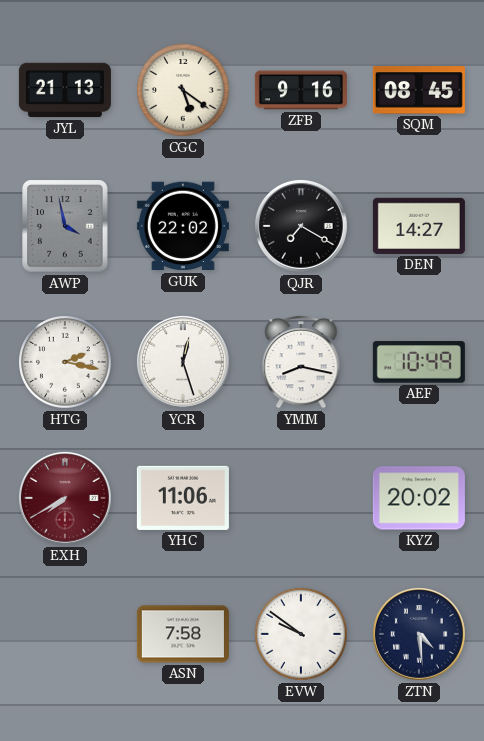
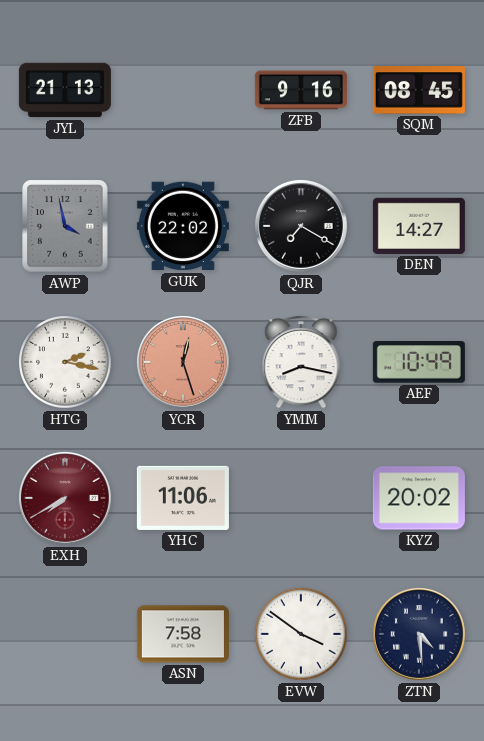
CGC: 5:21 -> none
YCR dial: white -> salmon
EVW: 9:51 -> 3:51
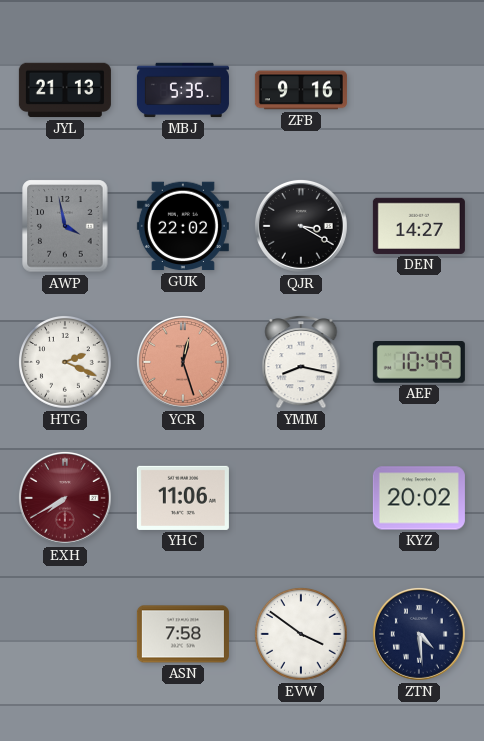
MBJ: none -> 5:35
SQM: 08:45 -> none
QJR: 7:20 -> 3:20
HTG: 2:17 -> 2:19
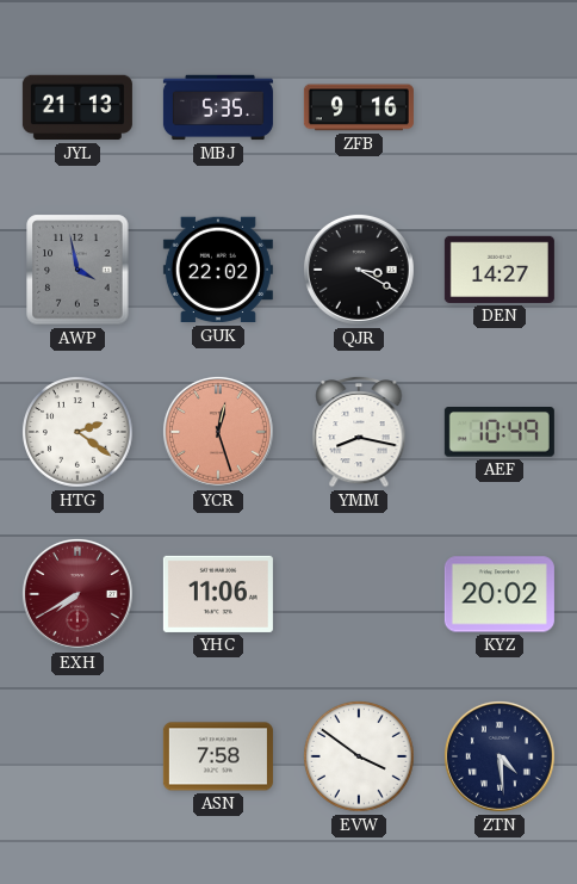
HTG: 2:19 -> 2:21
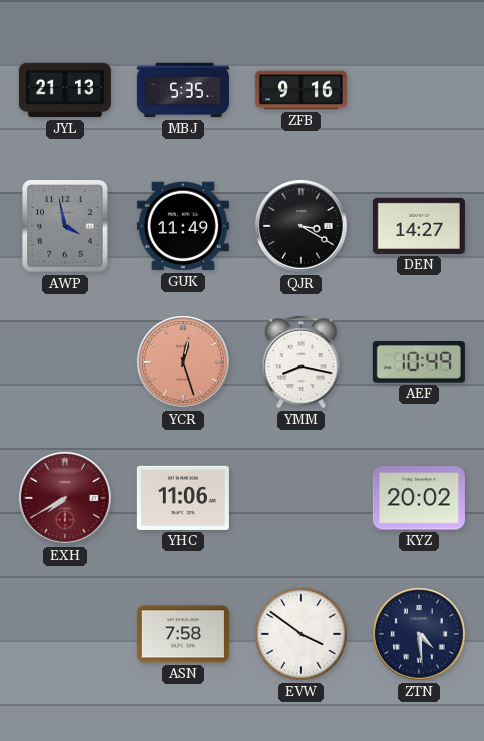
GUK: 22:02 -> 11:49
HTG: 2:21 -> none
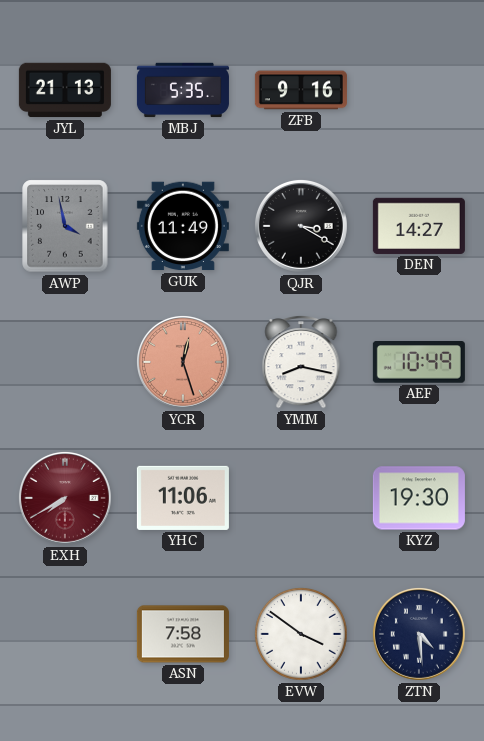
KYZ: 20:02 -> 19:30
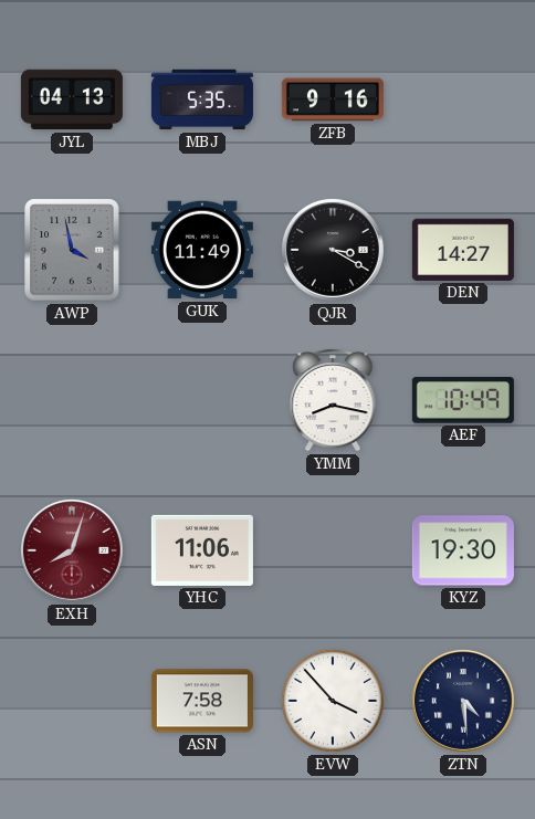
JYL: 21:13 -> 04:13
YCR: 12:27 -> none
EXH: 7:40 -> 8:03
EVW: 3:51 -> 3:53
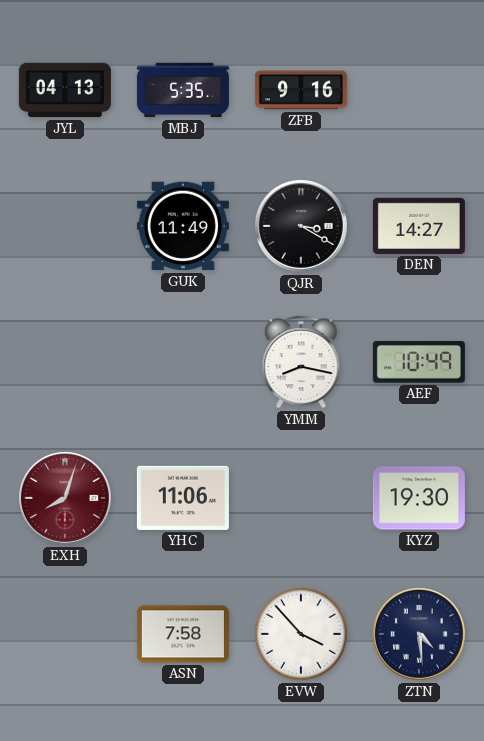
AWP: 3:58 -> none
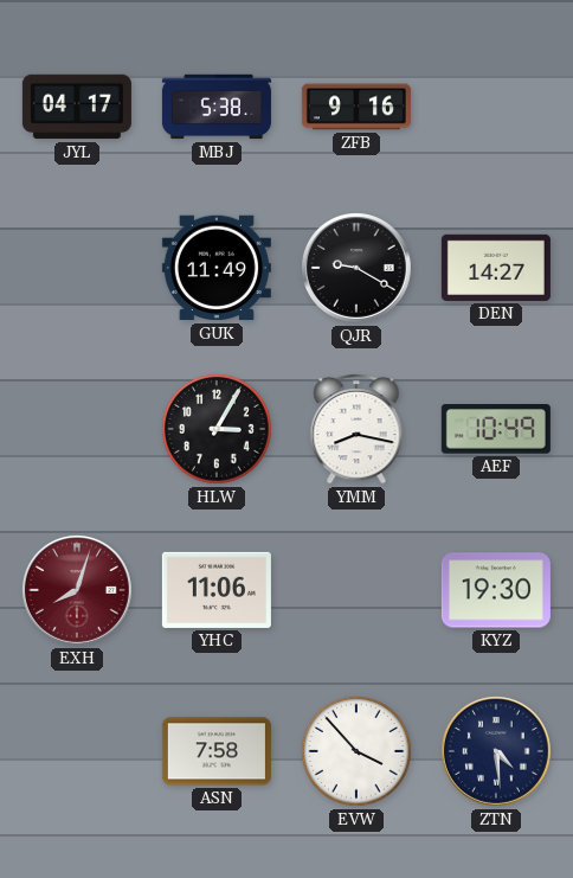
JYL: 04:13 -> 04:17
MBJ: 5:35 -> 5:38
QJR: 3:20 -> 9:20
HLW: none -> 3:05
